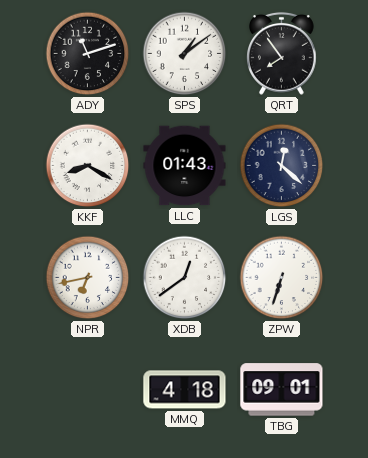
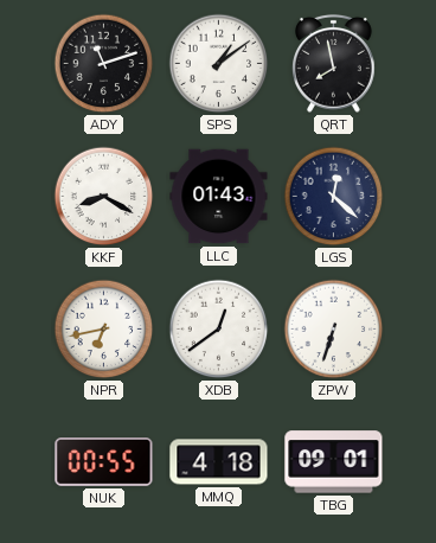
QRT: 7:54 -> 7:58
NUK: none -> 00:55
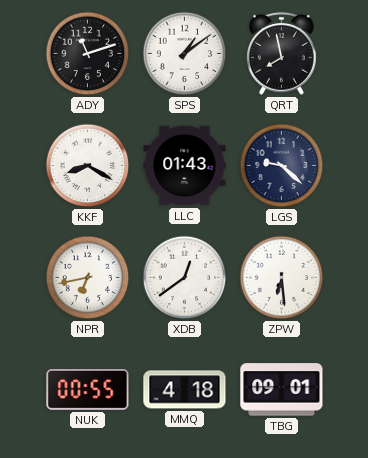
LGS: 12:22 -> 9:22
ZPW: 6:33 -> 6:29
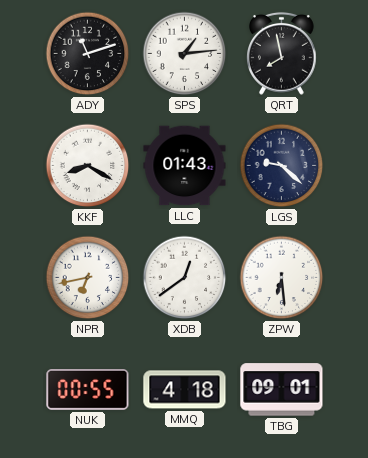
SPS: 1:09 -> 1:14
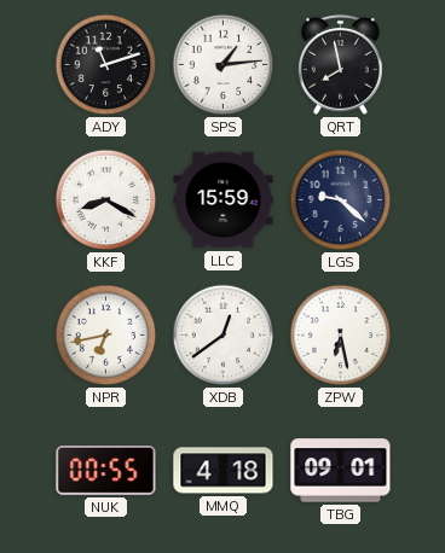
LLC: 01:43 -> 15:59
ZPW: 6:29 -> 6:28
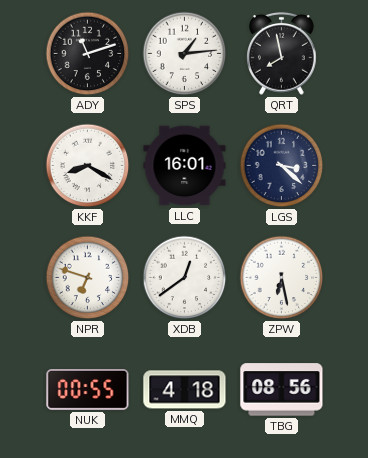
LLC: 15:59 -> 16:01
LGS: 9:22 -> 3:22
NPR: 6:43 -> 6:48
TBG: 09:01 -> 08:56
